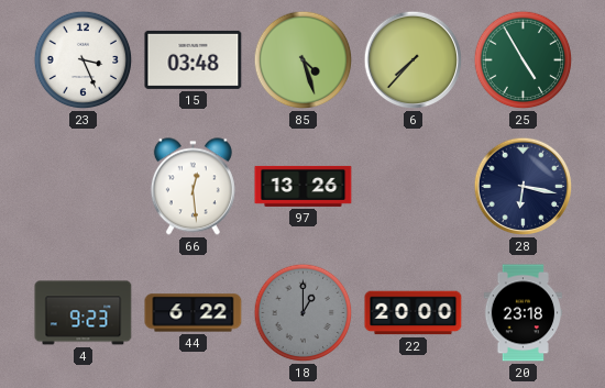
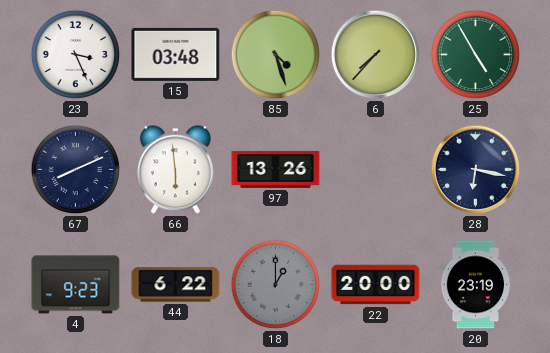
67: none -> 8:11
66: 12:29 -> 5:59
20: 23:18 -> 23:19
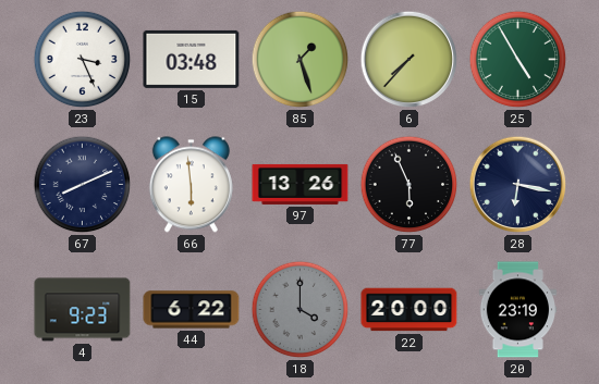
85: 4:27 -> 1:27
77: none -> 5:56
18: 1:00 -> 4:00
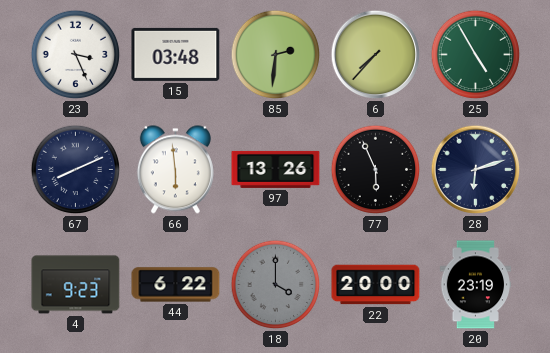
85: 1:27 -> 2:31
28: 6:17 -> 6:12
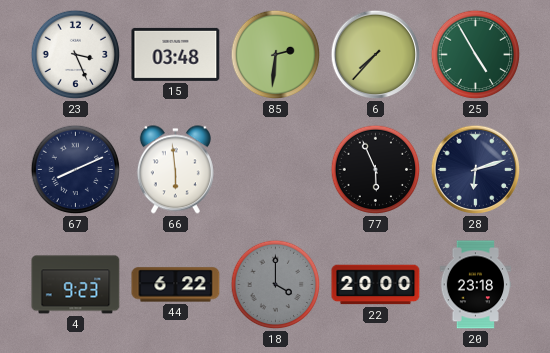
97: 13:26 -> none
20: 23:19 -> 23:18
